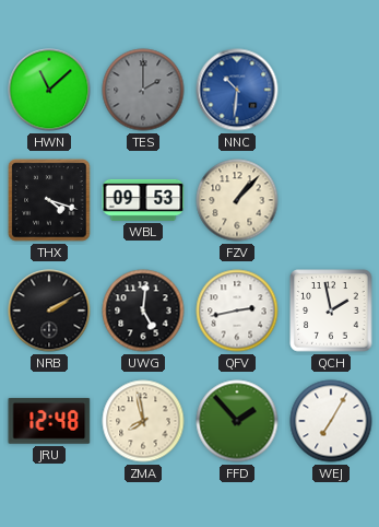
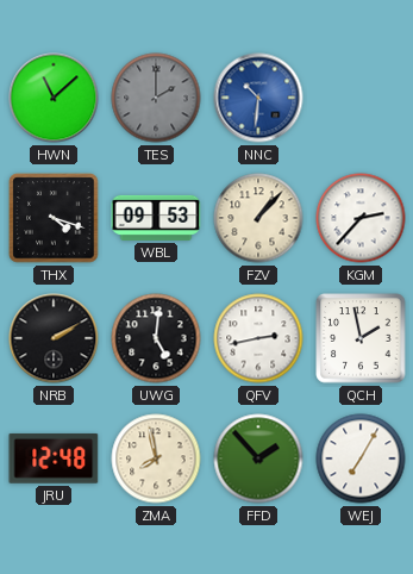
KGM: none -> 2:37
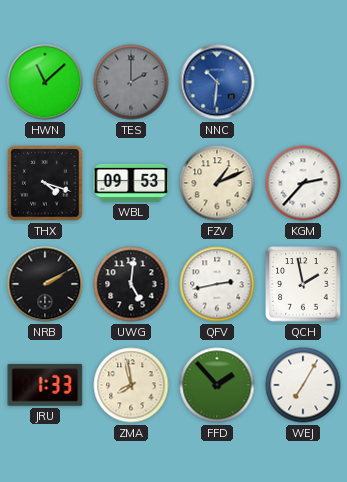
FZV: 1:07 -> 1:11
JRU: 12:48 -> 1:33
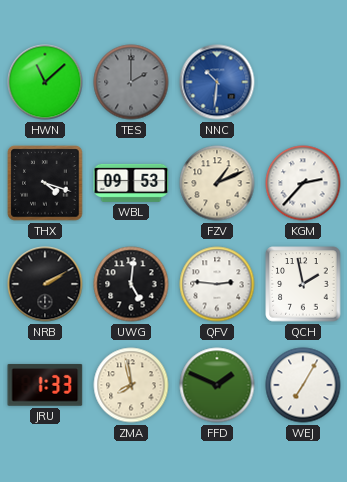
QFV: 2:43 -> 2:46
FFD: 1:53 -> 1:49
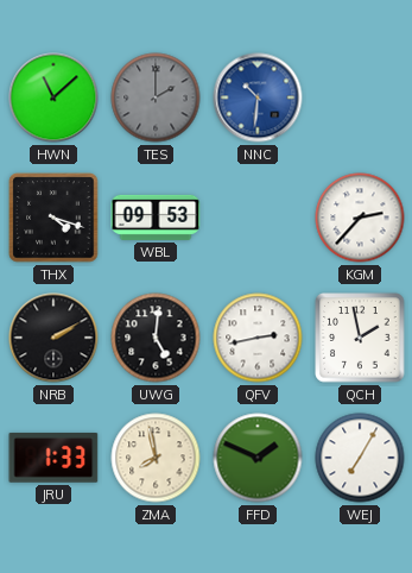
FZV: 1:11 -> none
QFV: 2:46 -> 2:43
